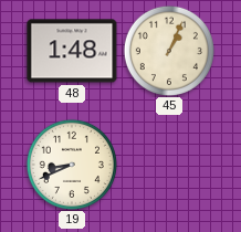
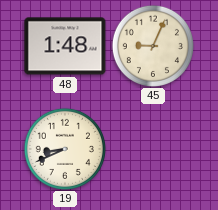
45: 1:04 -> 9:04
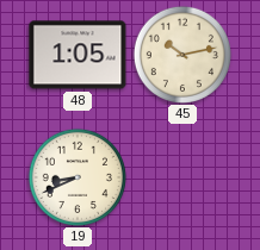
48: 1:48 -> 1:05
45: 9:04 -> 10:13
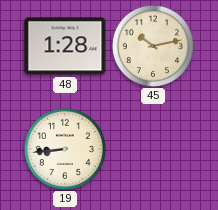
48: 1:05 -> 1:28
19: 8:41 -> 8:44
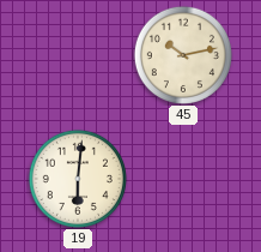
48: 1:28 -> none
19: 8:44 -> 6:01
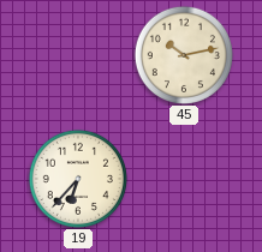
19: 6:01 -> 6:37
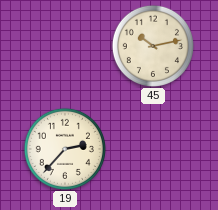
19: 6:37 -> 2:37
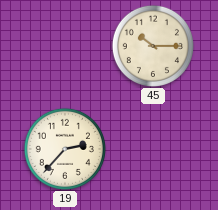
45: 10:13 -> 10:15
